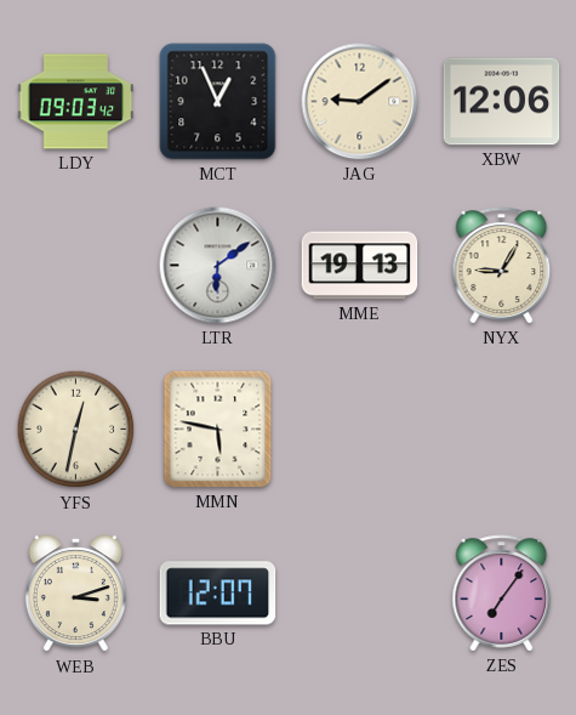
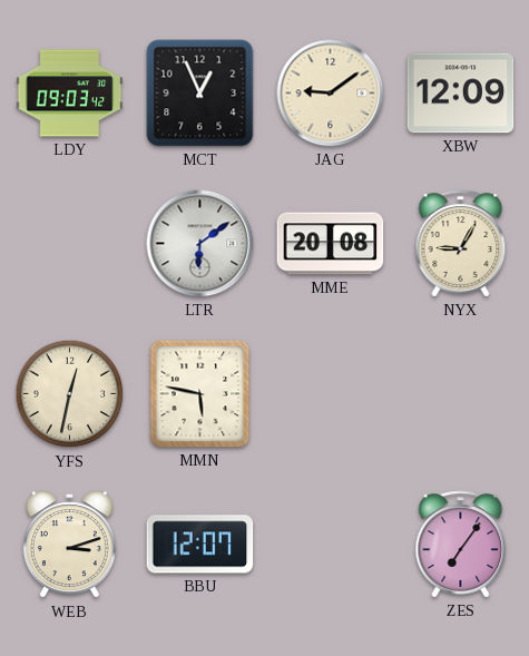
XBW: 12:06 -> 12:09
MME: 19:13 -> 20:08
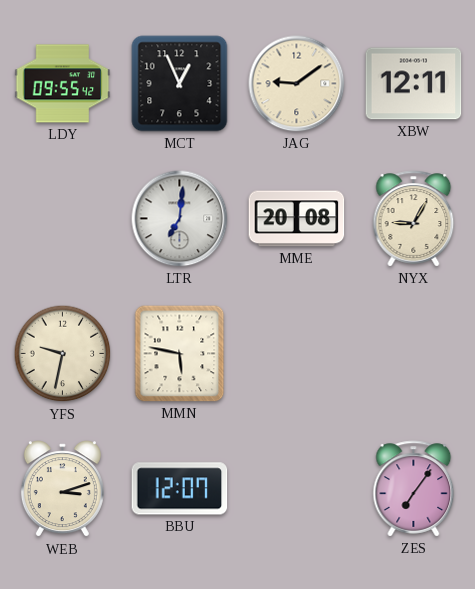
LDY: 09:03 -> 09:55
XBW: 12:09 -> 12:11
LTR: 6:09 -> 7:01
YFS: 12:32 -> 9:32
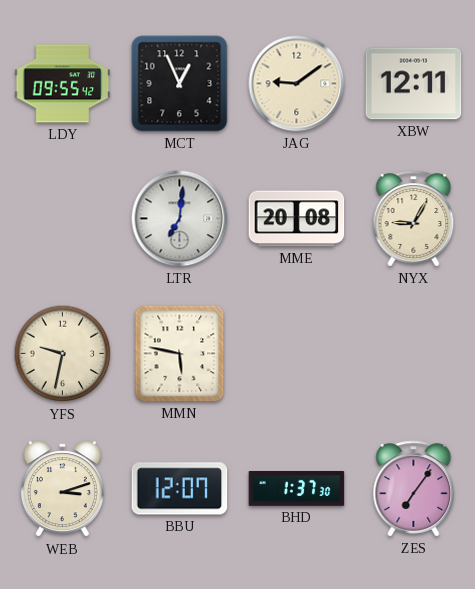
BHD: none -> 1:37
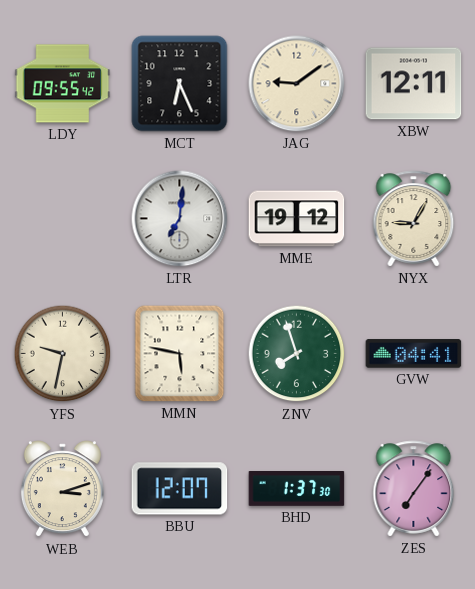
MCT: 12:56 -> 6:26
MME: 20:08 -> 19:12
ZNV: none -> 7:57
GVW: none -> 04:41
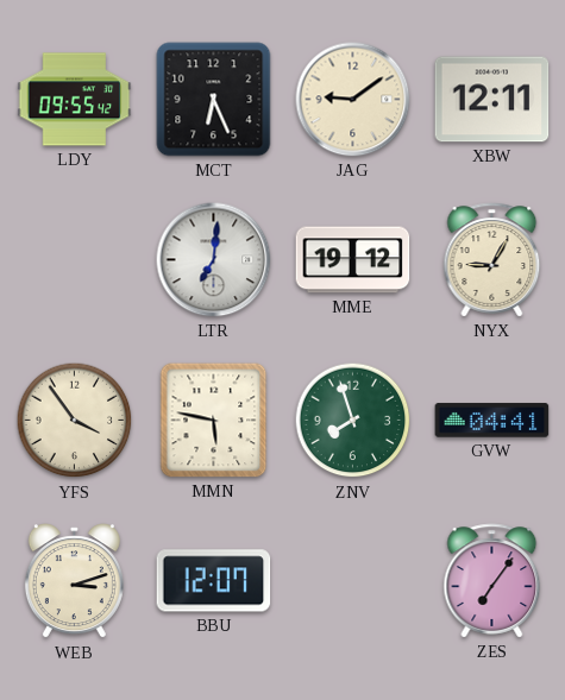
YFS: 9:32 -> 3:54
BHD: 1:37 -> none
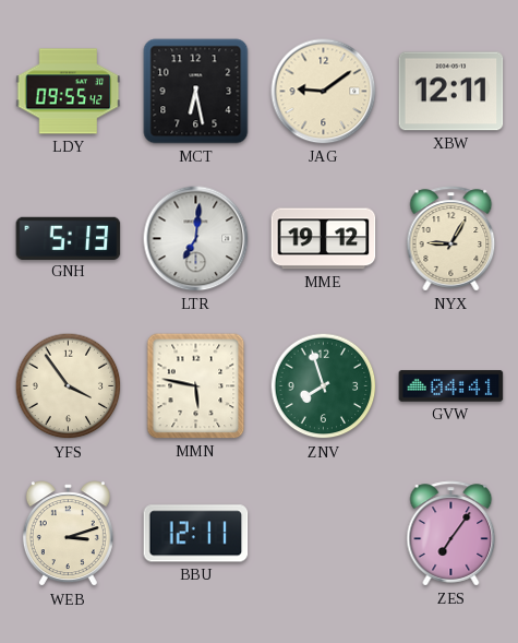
MCT: 6:26 -> 6:28
GNH: none -> 5:13
BBU: 12:07 -> 12:11
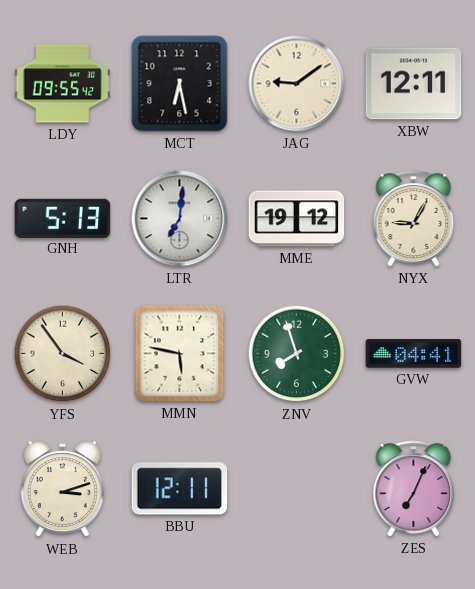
ZES: 7:06 -> 7:04
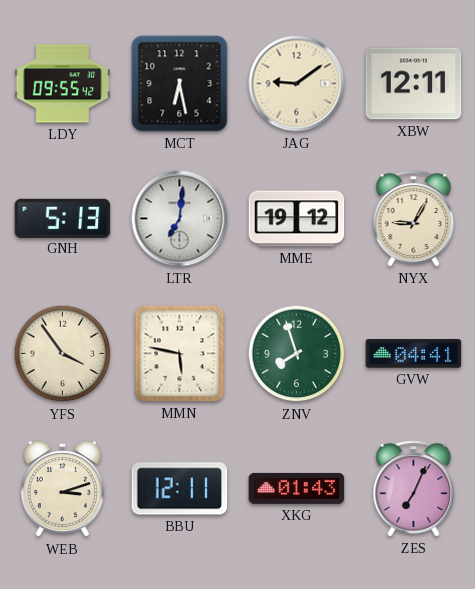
XKG: none -> 01:43
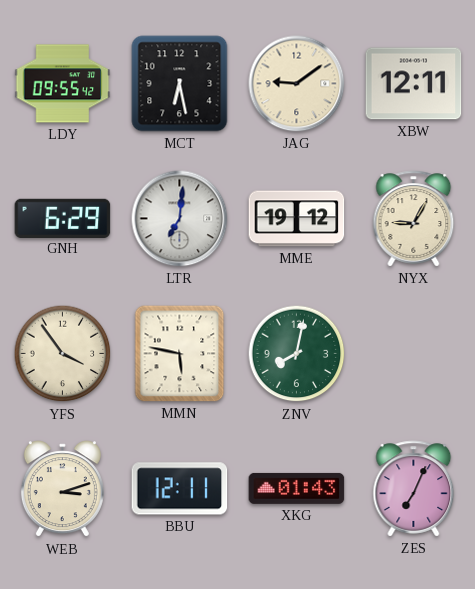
GNH: 5:13 -> 6:29
ZNV: 7:57 -> 8:02
GVW: 04:41 -> none
